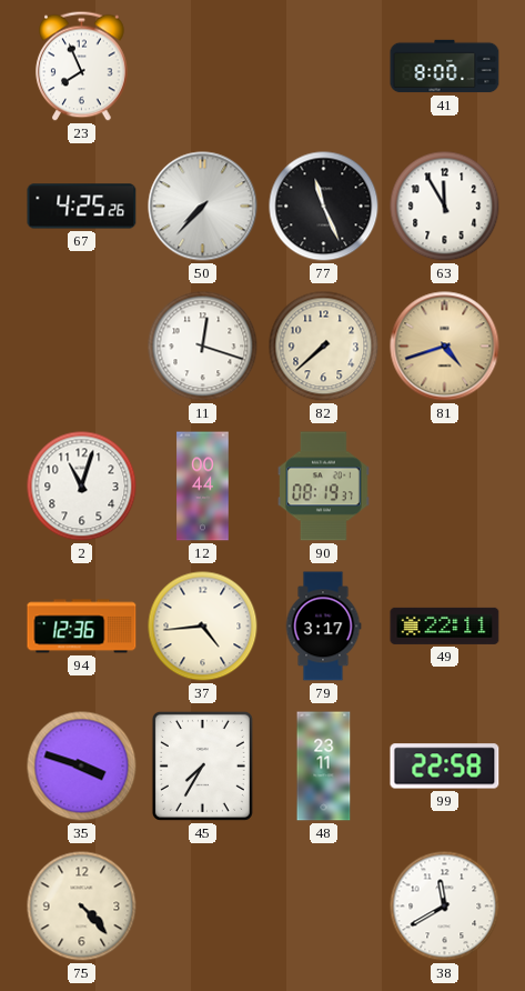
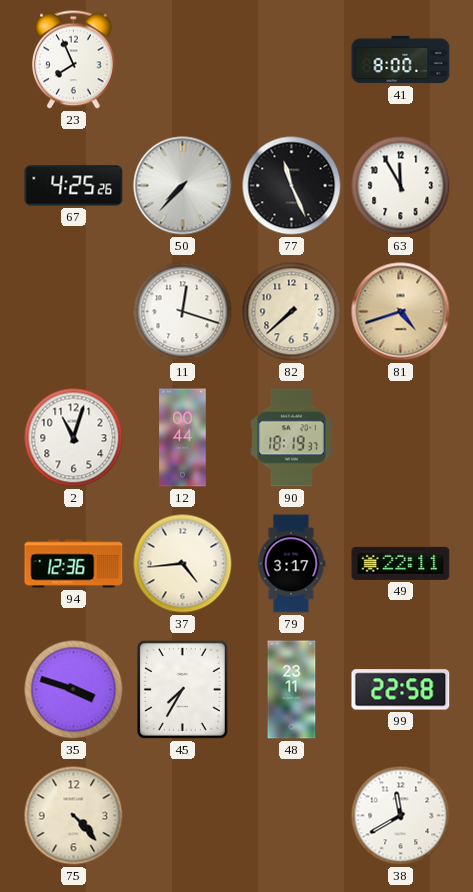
90: 08:19 -> 18:19
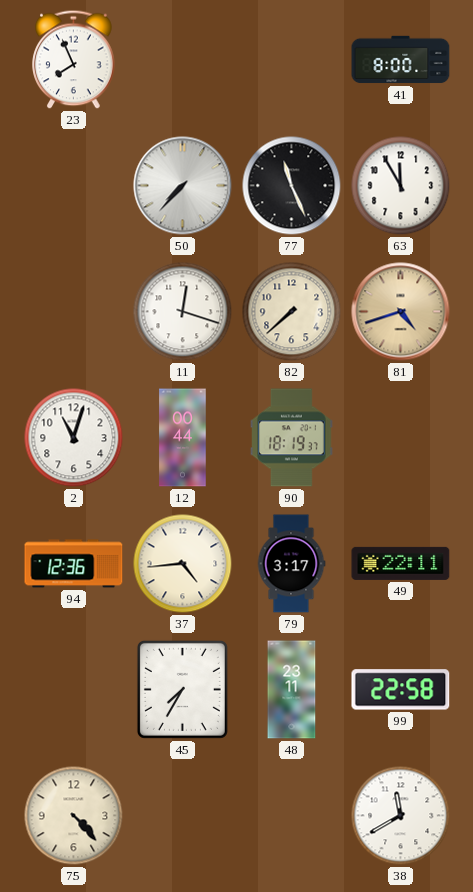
67: 4:25 -> none
35: 3:48 -> none
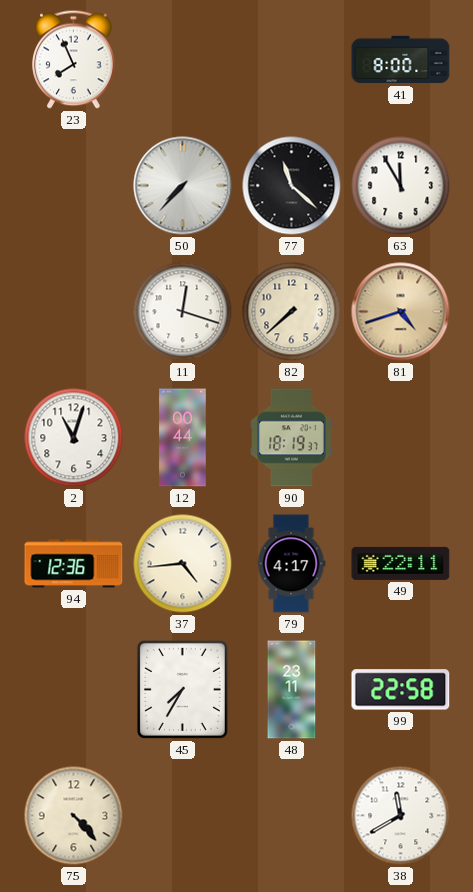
77: 11:26 -> 11:22
79: 3:17 -> 4:17
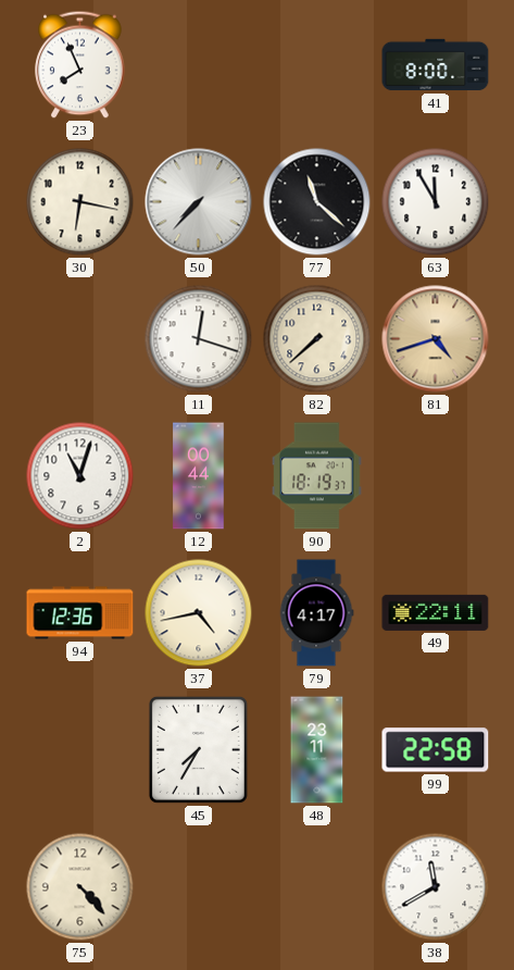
30: none -> 6:17
37: 4:44 -> 4:43
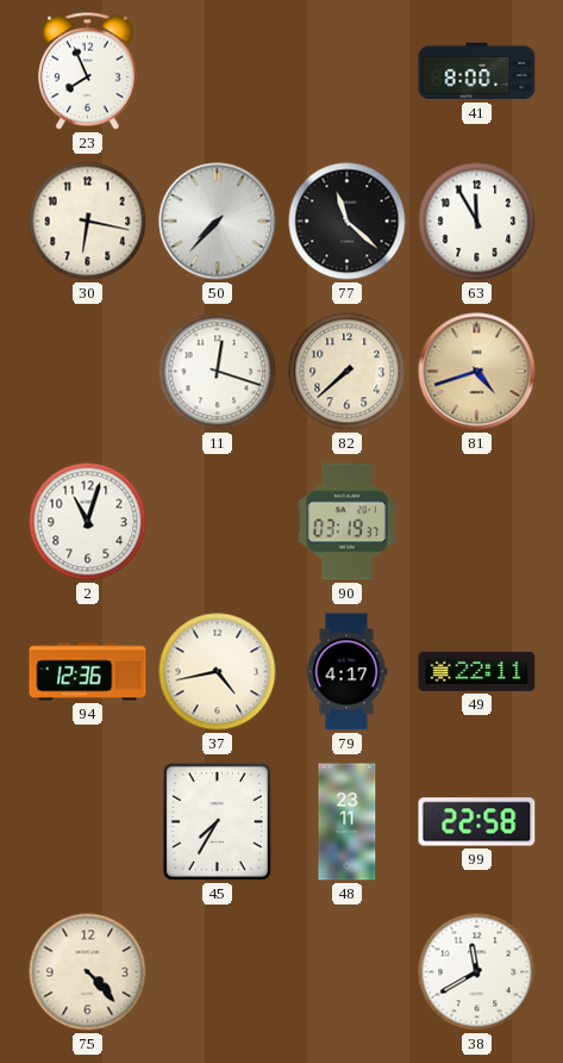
12: 00:44 -> none
90: 18:19 -> 03:19
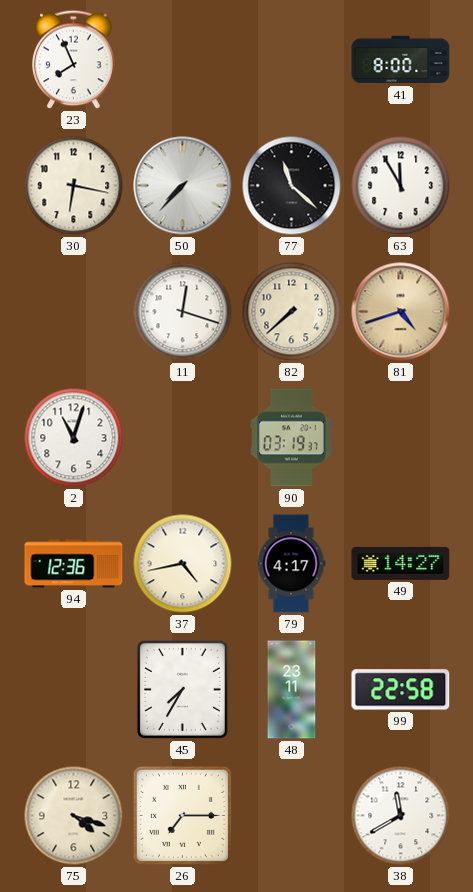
49: 22:11 -> 14:27
75: 4:23 -> 4:18
26: none -> 7:15
